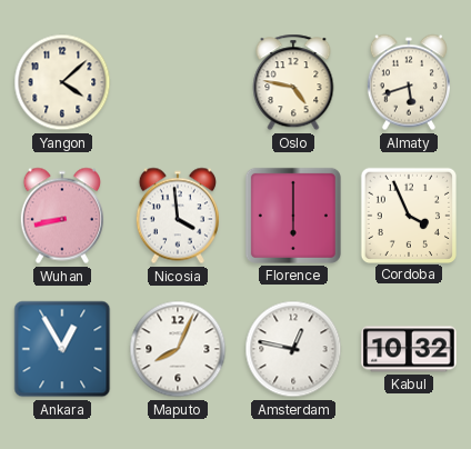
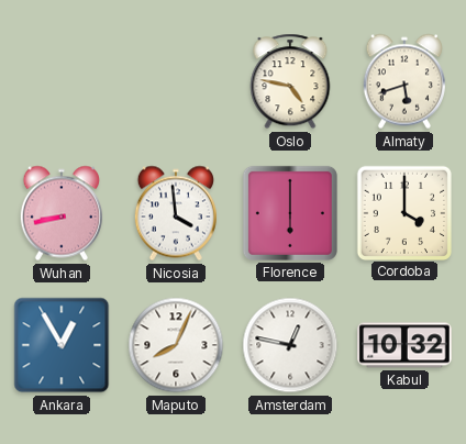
Yangon: 4:08 -> none
Cordoba: 3:56 -> 4:00
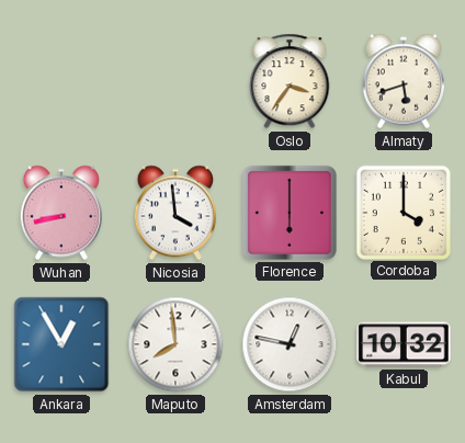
Oslo: 4:47 -> 3:36
Maputo: 8:04 -> 7:59
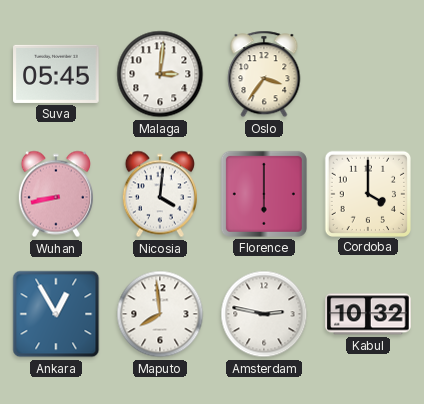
Suva: none -> 05:45
Malaga: none -> 3:01
Almaty: 5:42 -> none
Nicosia: 3:59 -> 4:01
Amsterdam: 12:47 -> 2:47
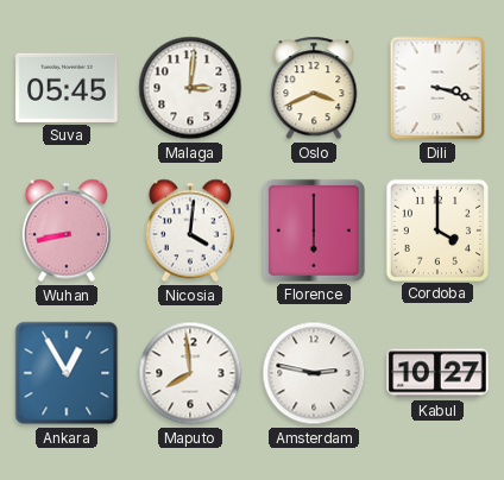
Oslo: 3:36 -> 3:41
Dili: none -> 3:18
Kabul: 10:32 -> 10:27
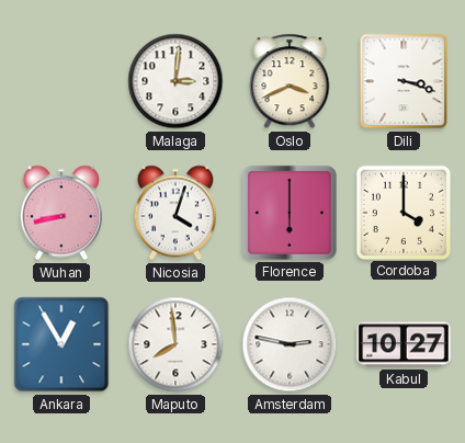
Suva: 05:45 -> none
Nicosia: 4:01 -> 4:03
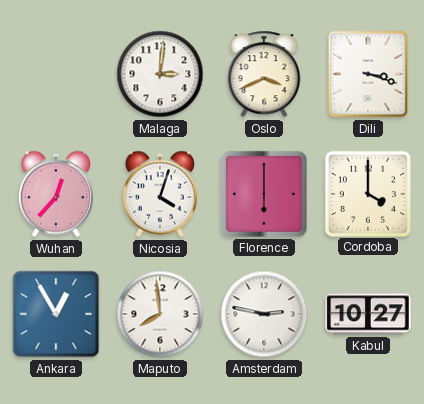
Wuhan: 8:43 -> 12:37
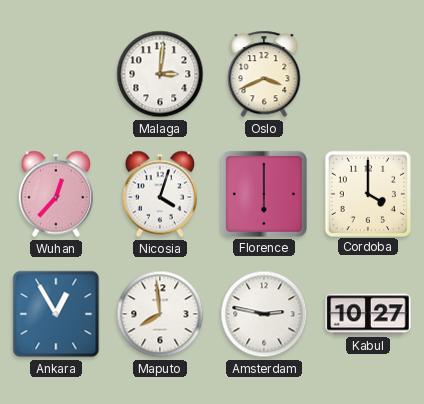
Dili: 3:18 -> none
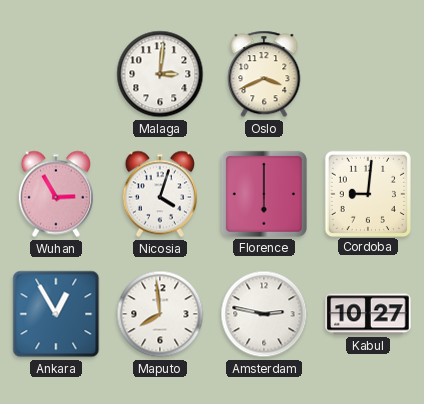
Wuhan: 12:37 -> 2:55
Cordoba: 4:00 -> 9:01
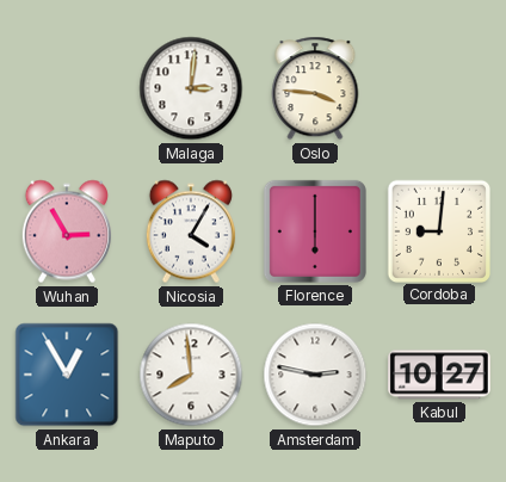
Oslo: 3:41 -> 3:46
Nicosia: 4:03 -> 4:05
